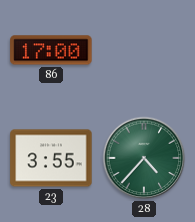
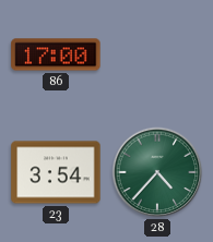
23: 3:55 -> 3:54
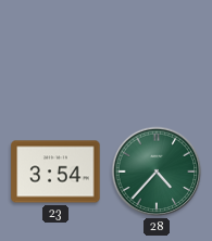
86: 17:00 -> none
